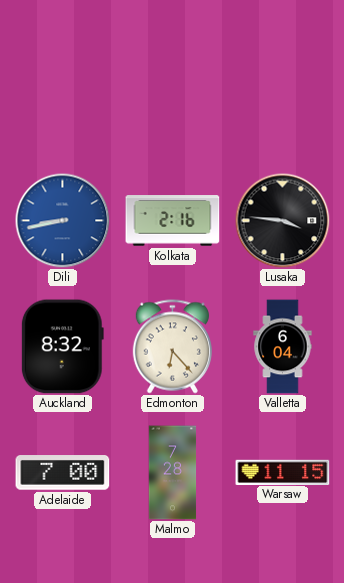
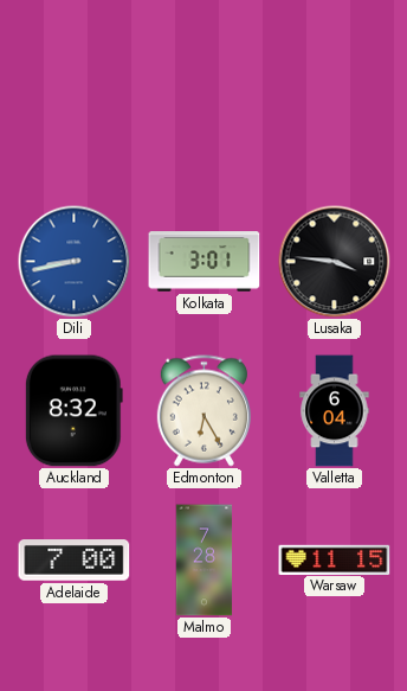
Kolkata: 2:16 -> 3:01
Edmonton: 6:23 -> 6:25
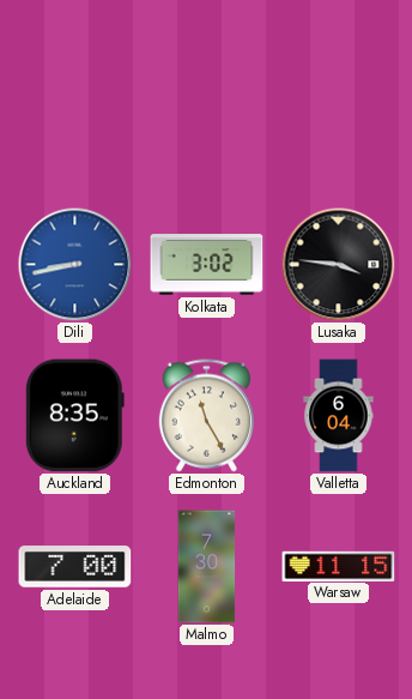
Kolkata: 3:01 -> 3:02
Auckland: 8:32 -> 8:35
Edmonton: 6:25 -> 11:25
Malmo: 7:28 -> 7:30
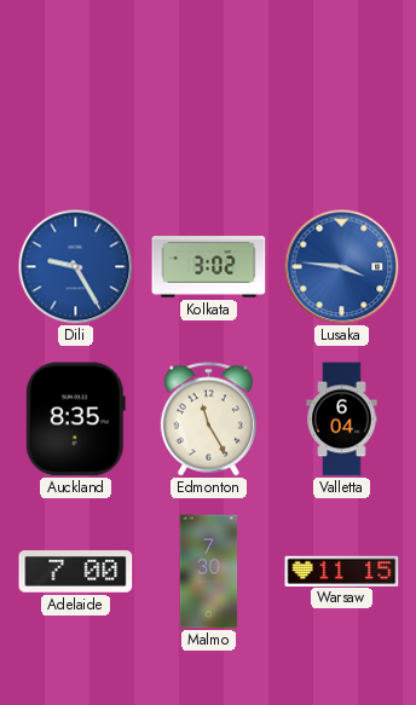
Dili: 8:43 -> 9:25
Lusaka dial: black -> blue
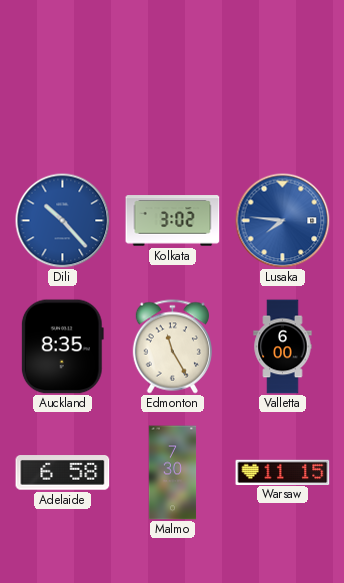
Dili: 9:25 -> 10:23
Lusaka: 3:46 -> 7:46
Valletta: 6:04 -> 6:00
Adelaide: 7:00 -> 6:58
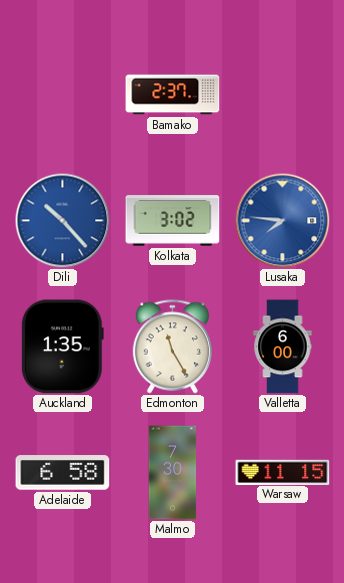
Bamako: none -> 2:37
Auckland: 8:35 -> 1:35
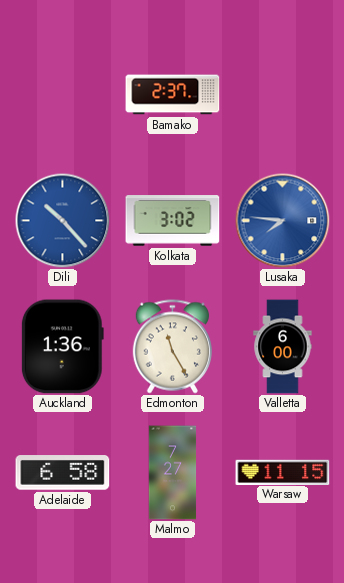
Auckland: 1:35 -> 1:36
Malmo: 7:30 -> 7:27
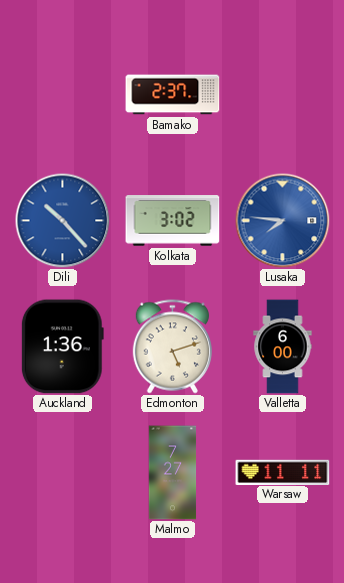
Edmonton: 11:25 -> 5:12
Adelaide: 6:58 -> none
Warsaw: 11:15 -> 11:11
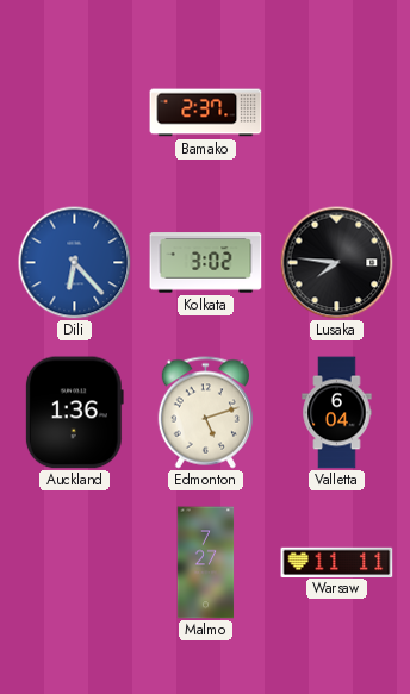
Dili: 10:23 -> 6:23
Lusaka dial: blue -> black
Valletta: 6:00 -> 6:04
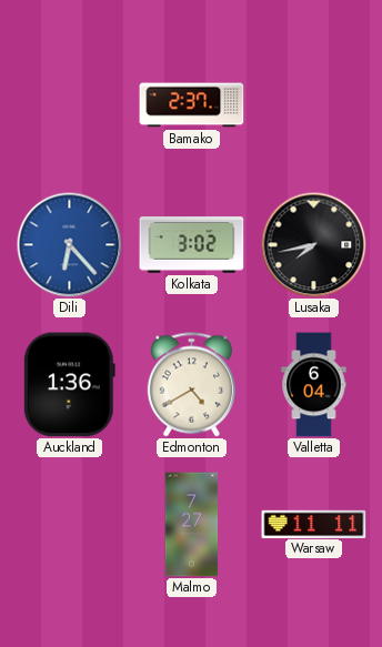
Lusaka: 7:46 -> 7:43
Edmonton: 5:12 -> 4:40
